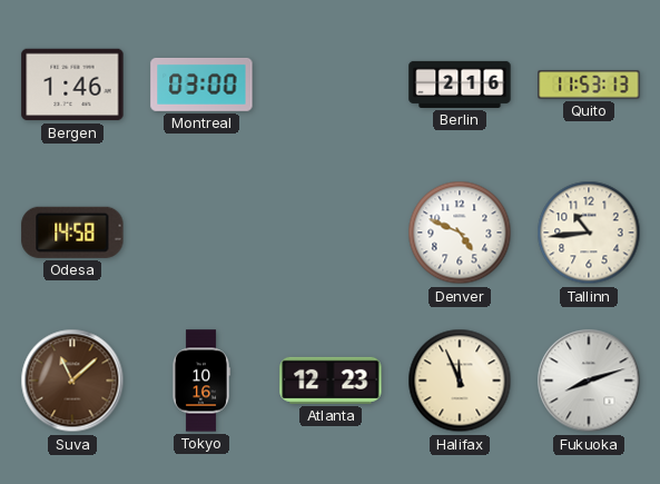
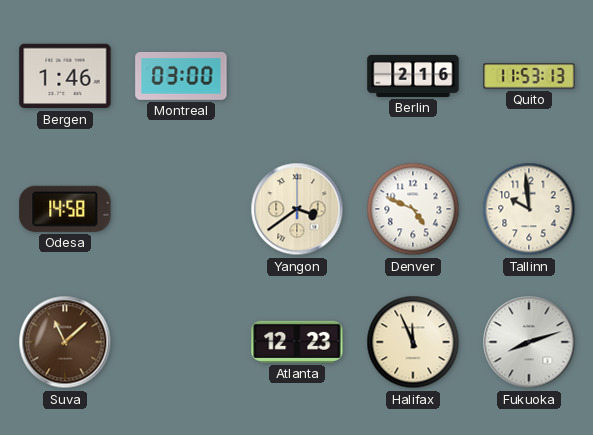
Yangon: none -> 3:39
Tallinn: 10:44 -> 9:59
Tokyo: 10:16 -> none
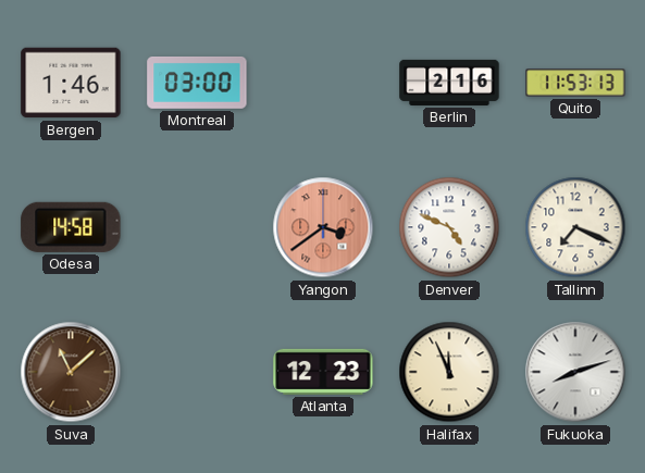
Yangon dial: cream -> salmon
Tallinn: 9:59 -> 7:19
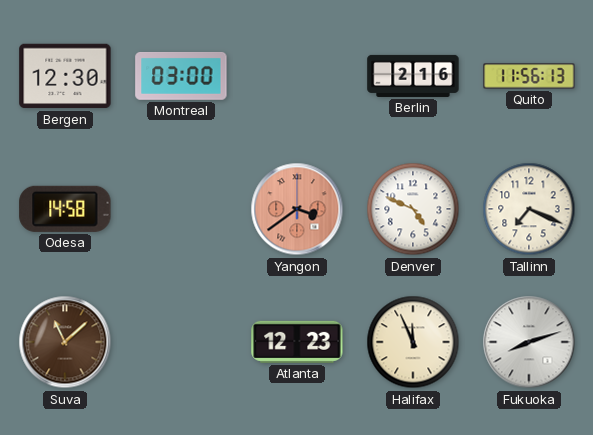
Bergen: 1:46 -> 12:30
Quito: 11:53 -> 11:56
